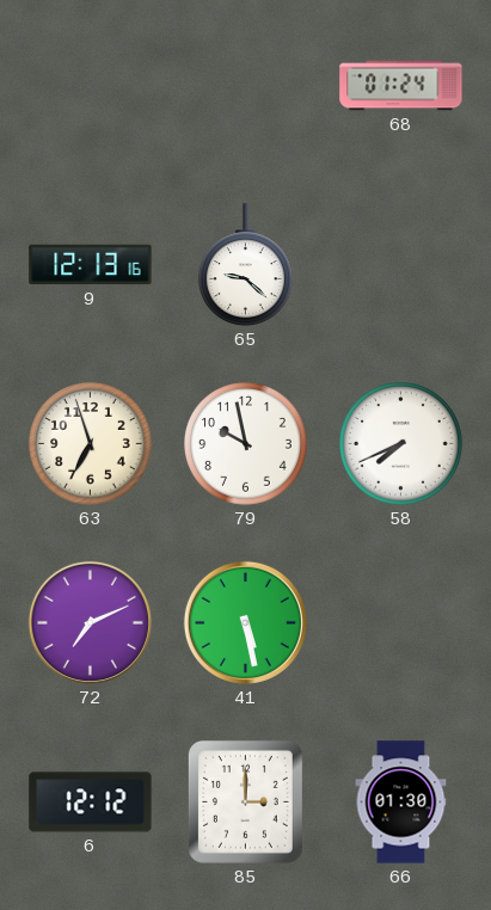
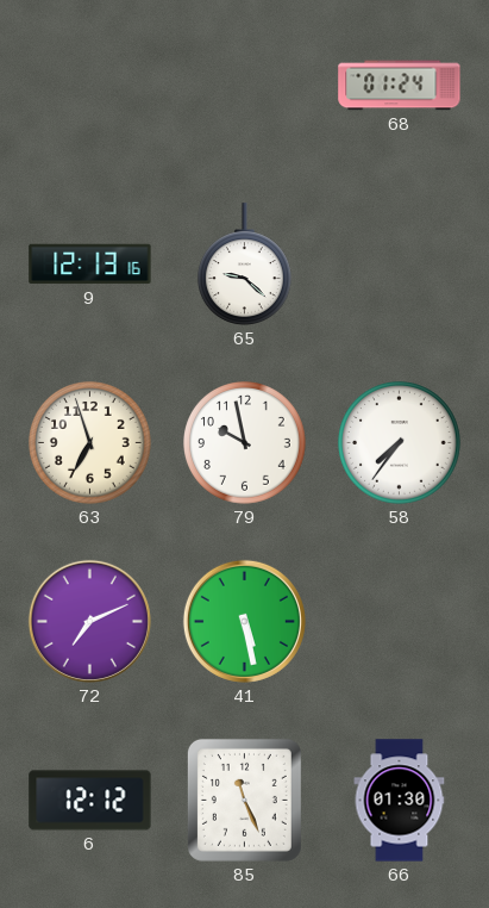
58: 7:41 -> 7:36
85: 3:00 -> 11:26
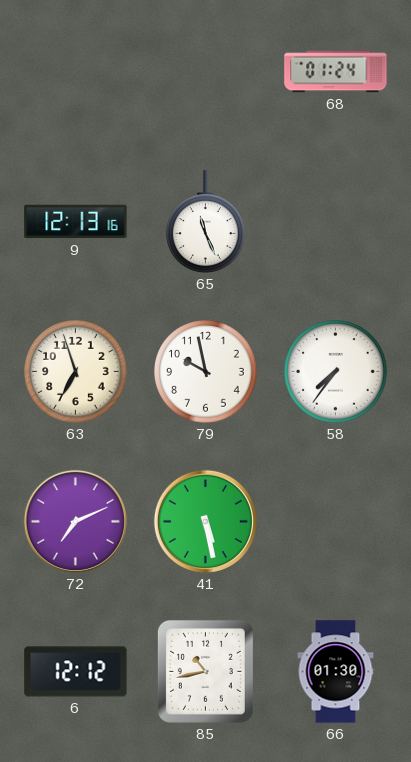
65: 9:22 -> 11:26
85: 11:26 -> 10:43
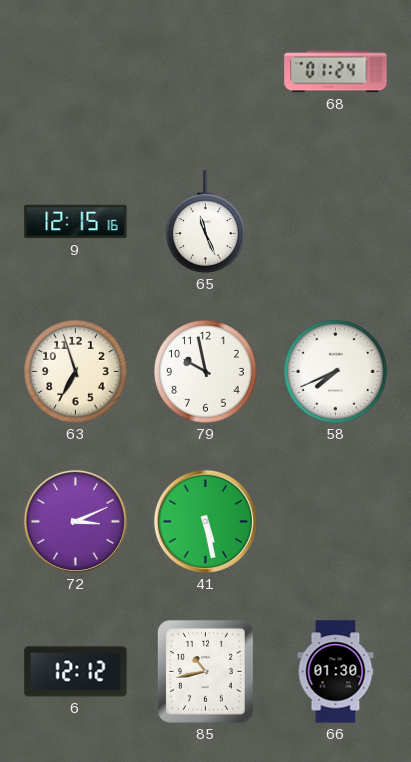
9: 12:13 -> 12:15
58: 7:36 -> 7:41
72: 7:11 -> 3:11
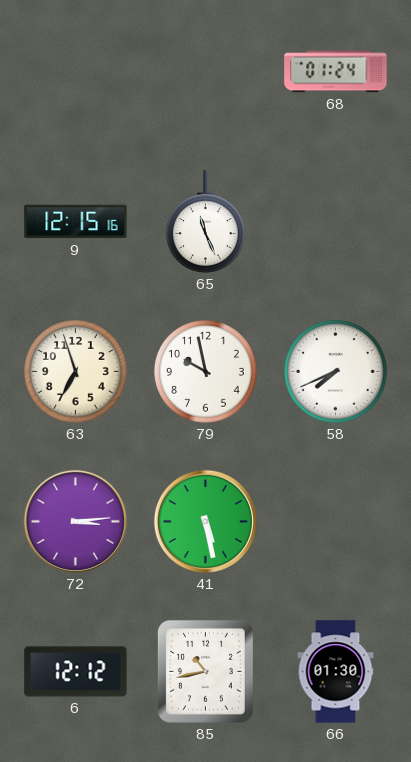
72: 3:11 -> 3:14
